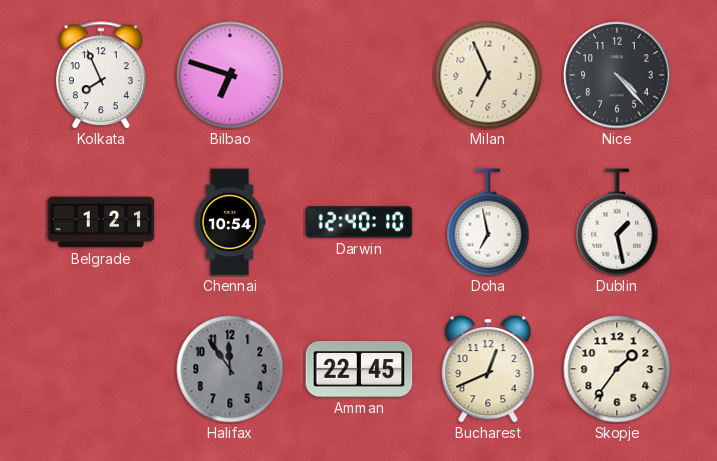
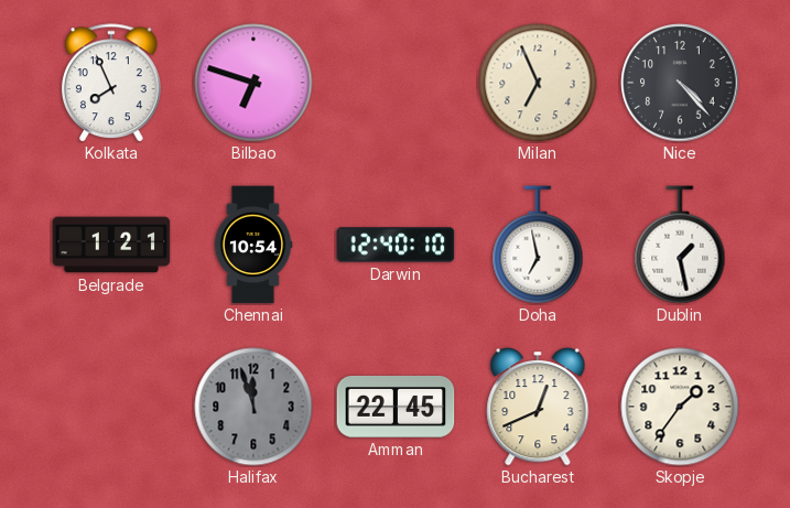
Halifax: 11:54 -> 11:57
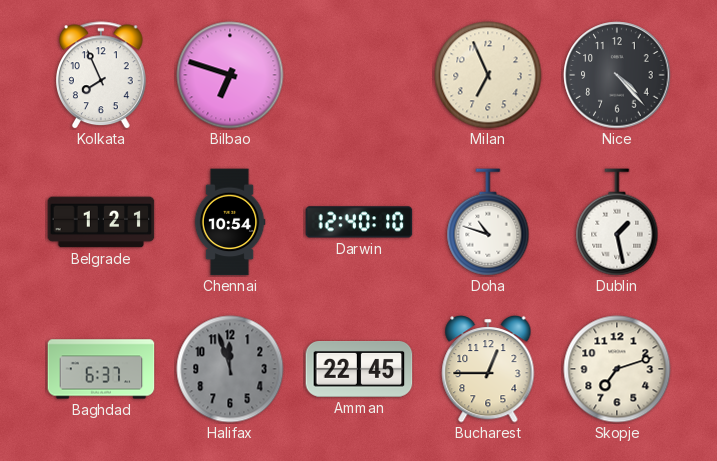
Doha: 6:58 -> 10:48
Baghdad: none -> 6:37
Bucharest: 12:41 -> 12:45
Skopje: 1:36 -> 7:12
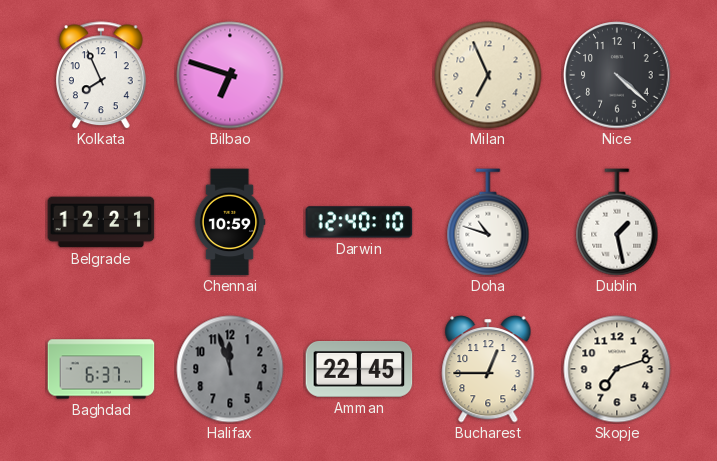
Nice: 4:23 -> 4:22
Belgrade: 1:21 -> 12:21
Chennai: 10:54 -> 10:59
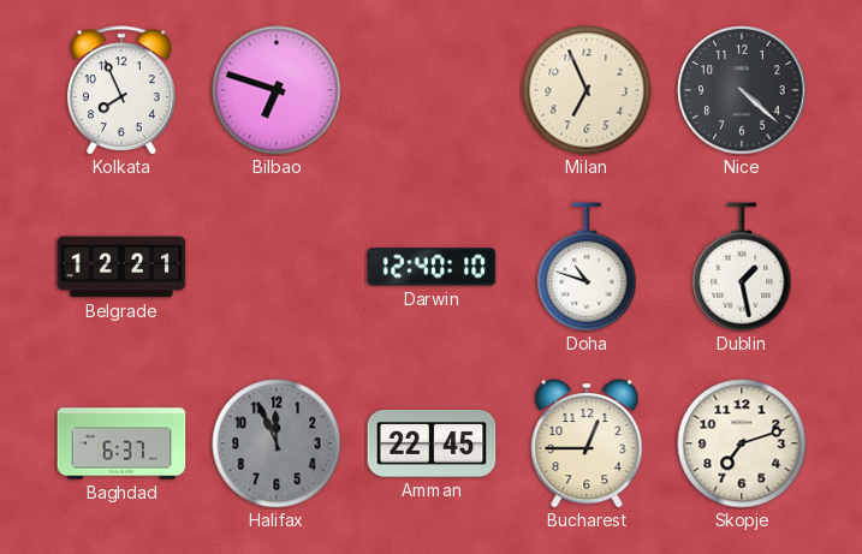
Chennai: 10:59 -> none
Halifax: 11:57 -> 11:56
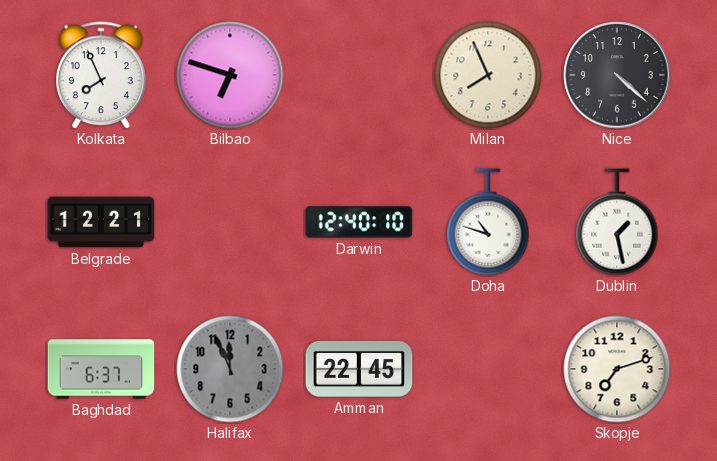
Milan: 6:56 -> 7:56
Bucharest: 12:45 -> none
